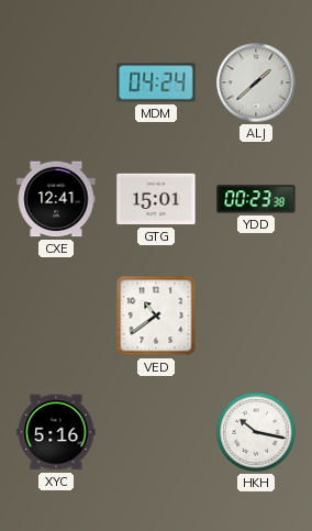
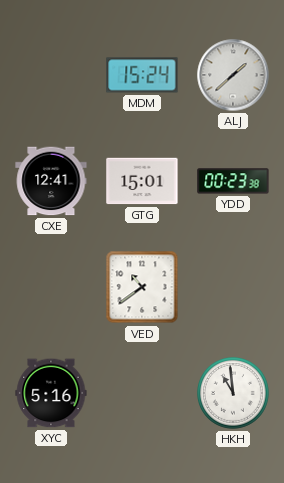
MDM: 04:24 -> 15:24
HKH: 10:17 -> 10:59
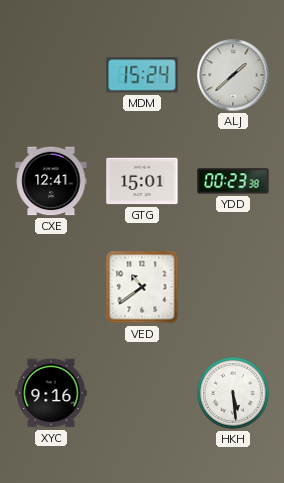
XYC: 5:16 -> 9:16
HKH: 10:59 -> 5:29
